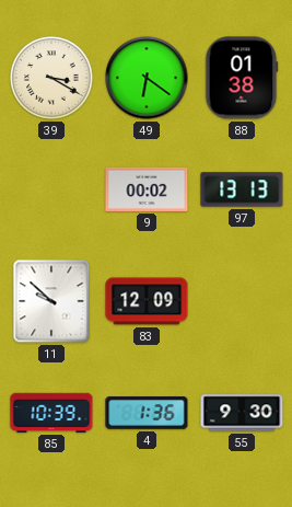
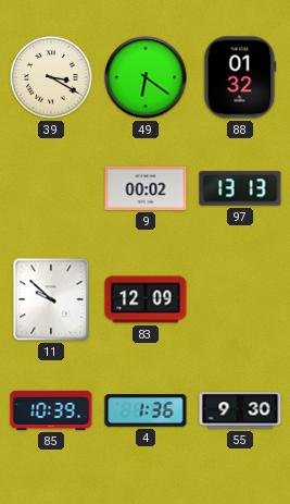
88: 01:38 -> 01:32
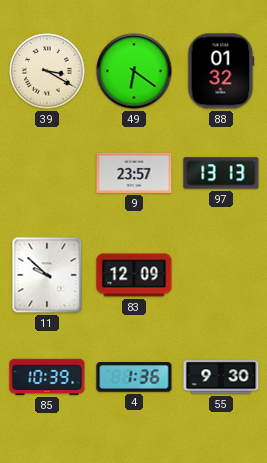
9: 00:02 -> 23:57
